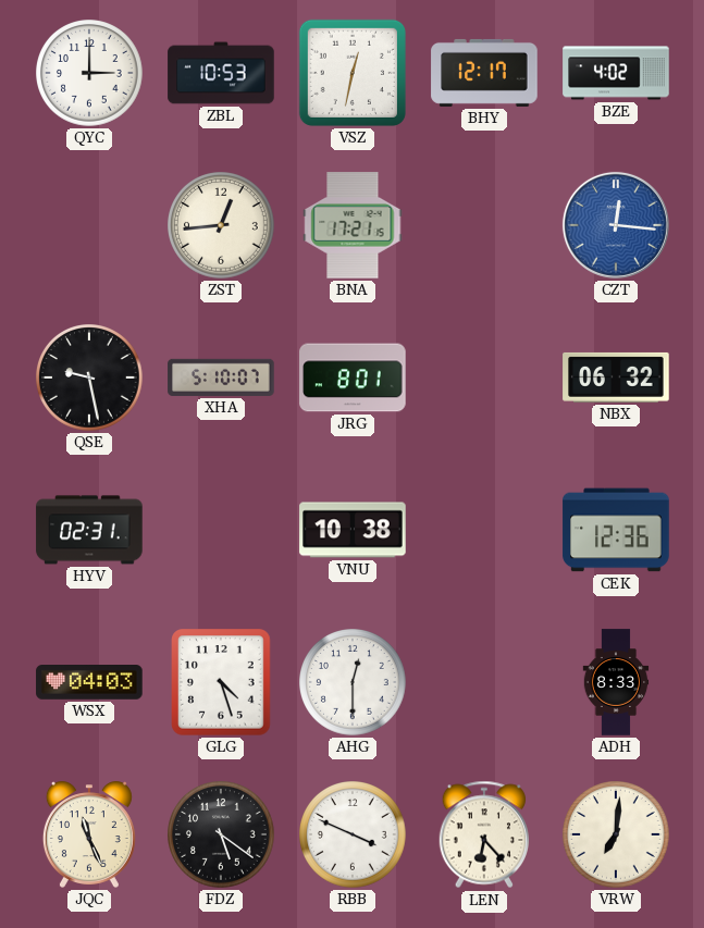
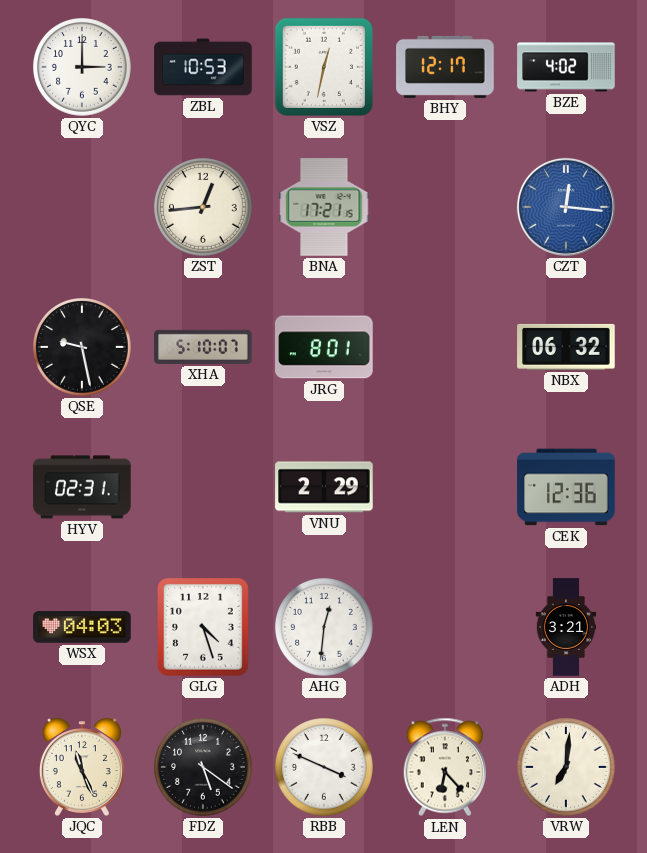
VNU: 10:38 -> 2:29
AHG: 12:30 -> 12:31
ADH: 8:33 -> 3:21
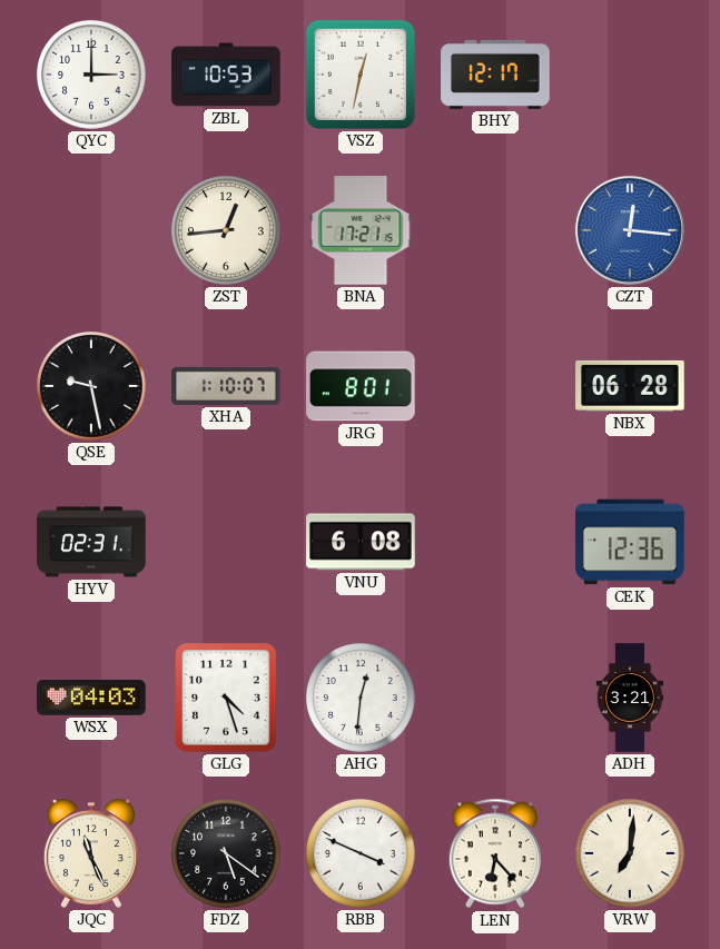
BZE: 4:02 -> none
XHA: 5:10 -> 1:10
NBX: 06:32 -> 06:28
VNU: 2:29 -> 6:08
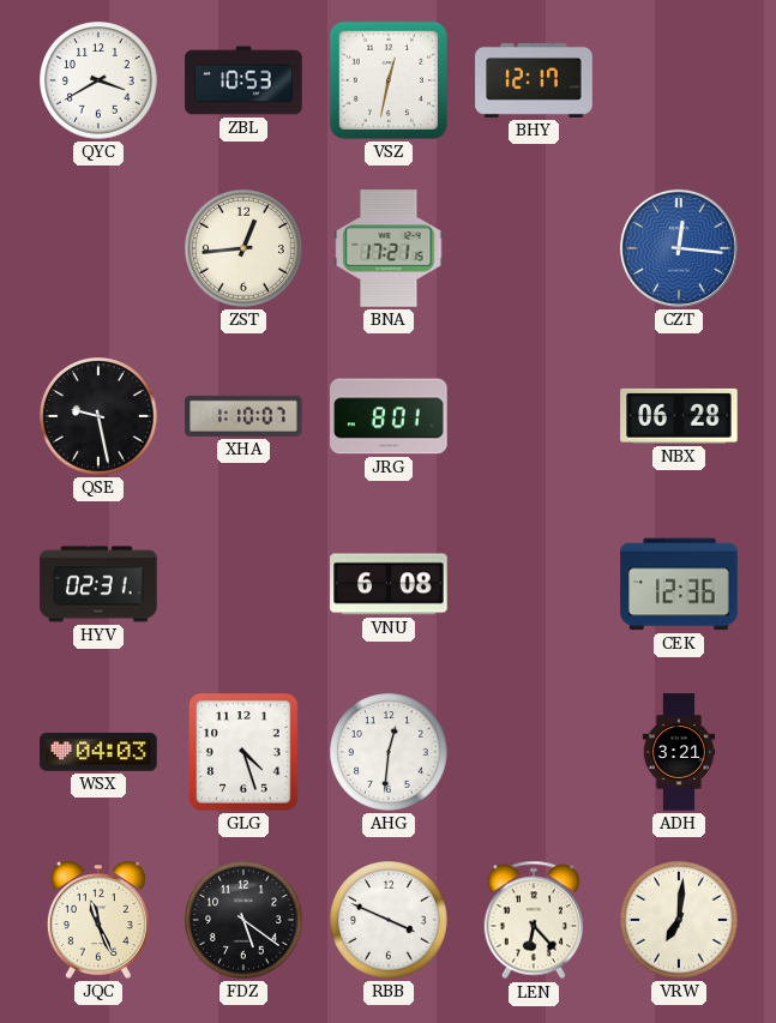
QYC: 3:00 -> 3:40
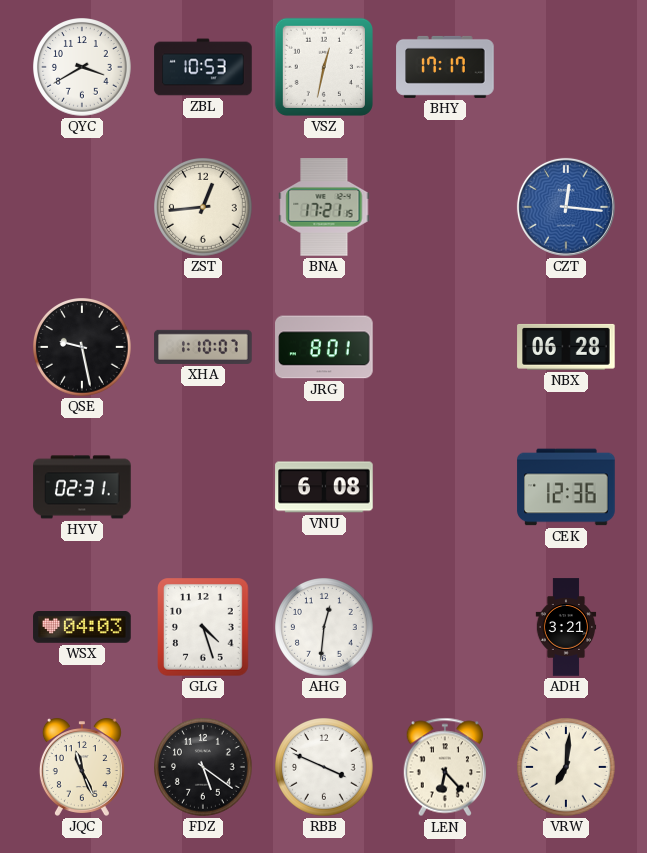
BHY: 12:17 -> 17:17
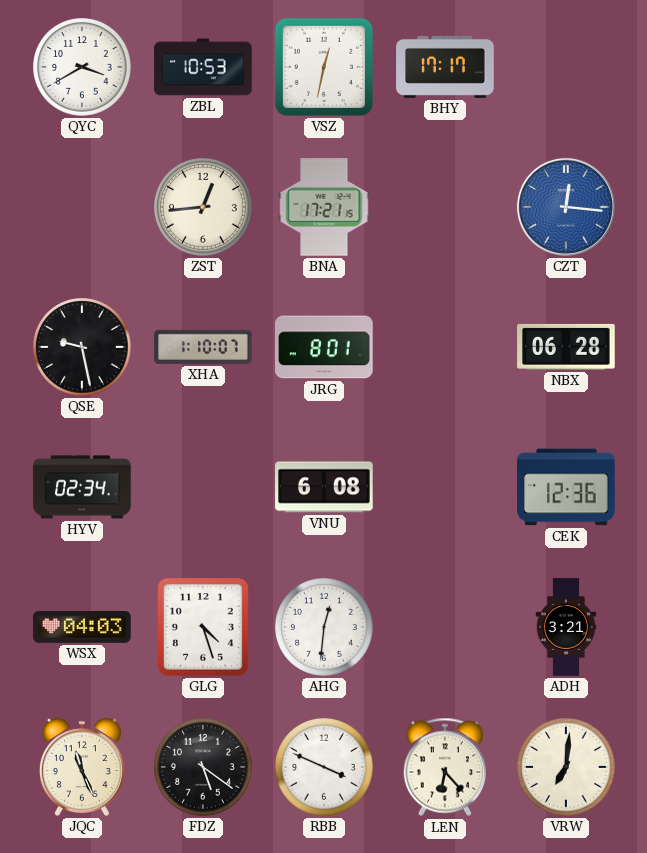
HYV: 02:31 -> 02:34
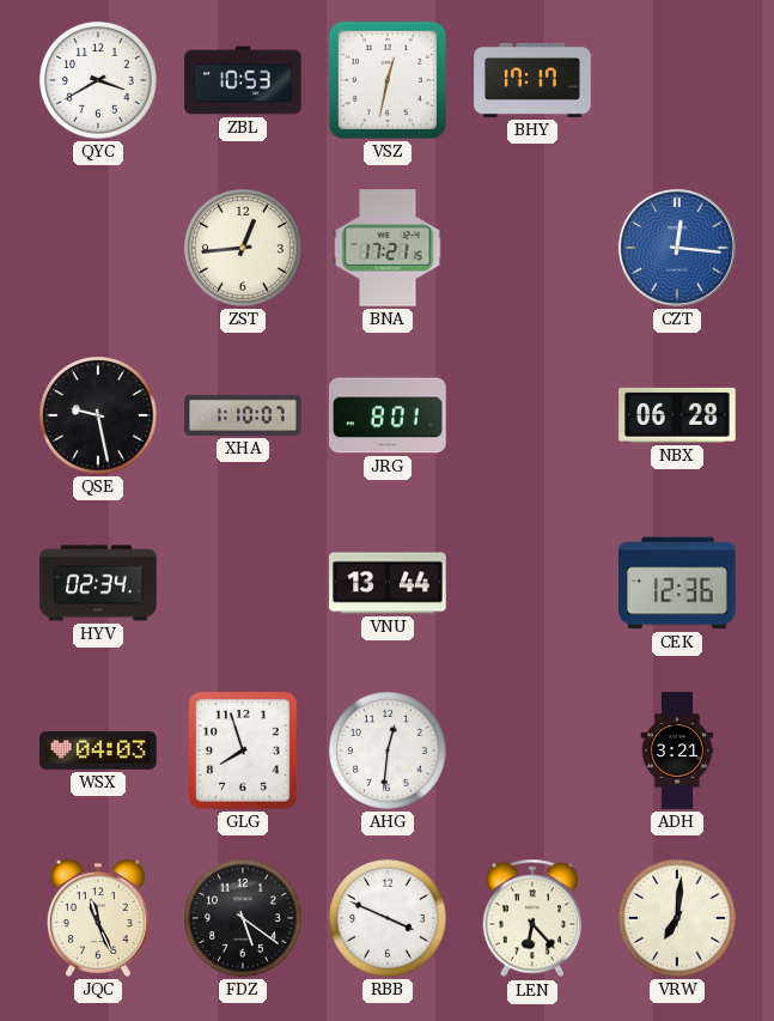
VNU: 6:08 -> 13:44
GLG: 4:27 -> 7:57
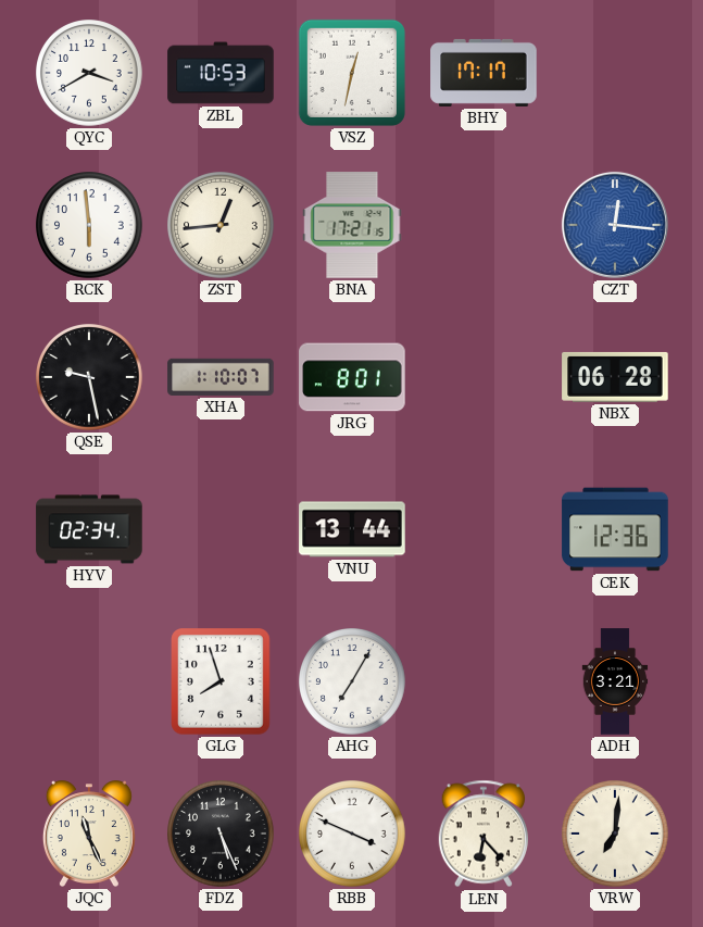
RCK: none -> 5:59
WSX: 04:03 -> none
AHG: 12:31 -> 7:05
FDZ: 5:21 -> 5:26
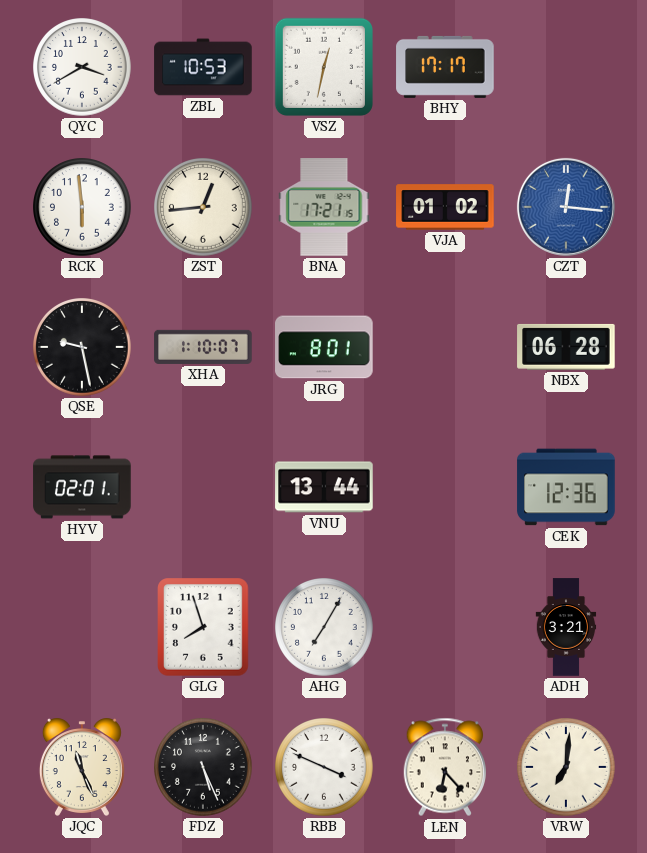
VJA: none -> 01:02
HYV: 02:34 -> 02:01
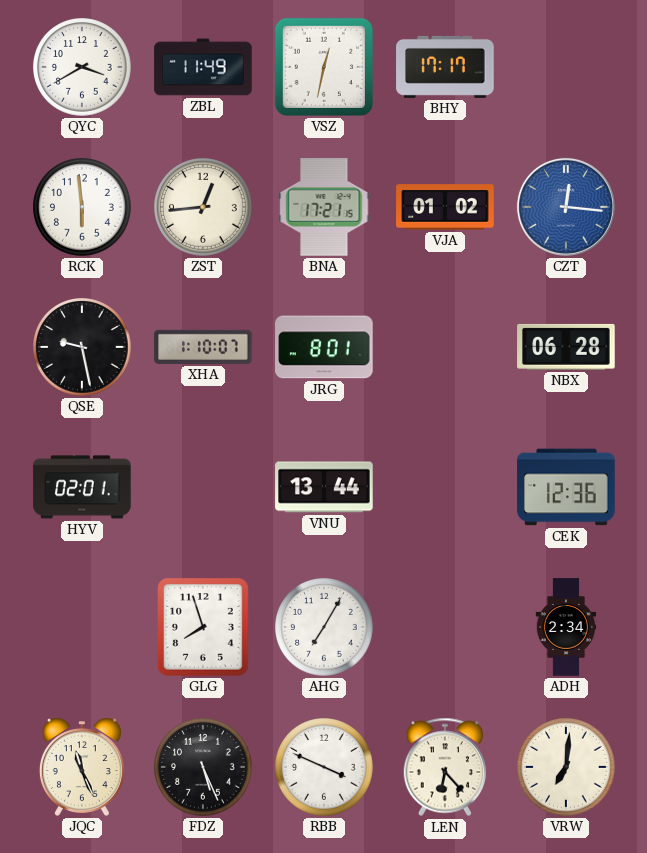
ZBL: 10:53 -> 11:49
ADH: 3:21 -> 2:34
